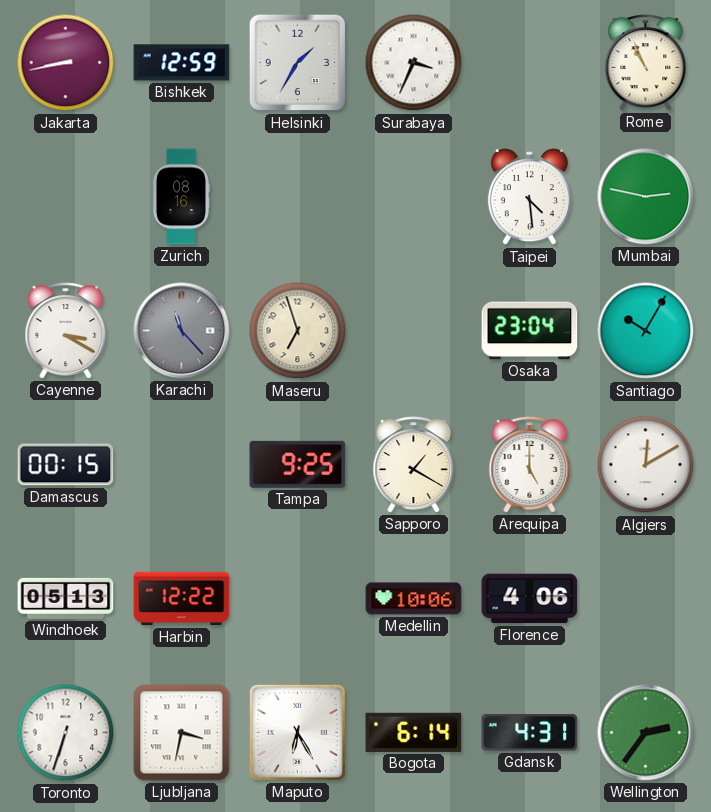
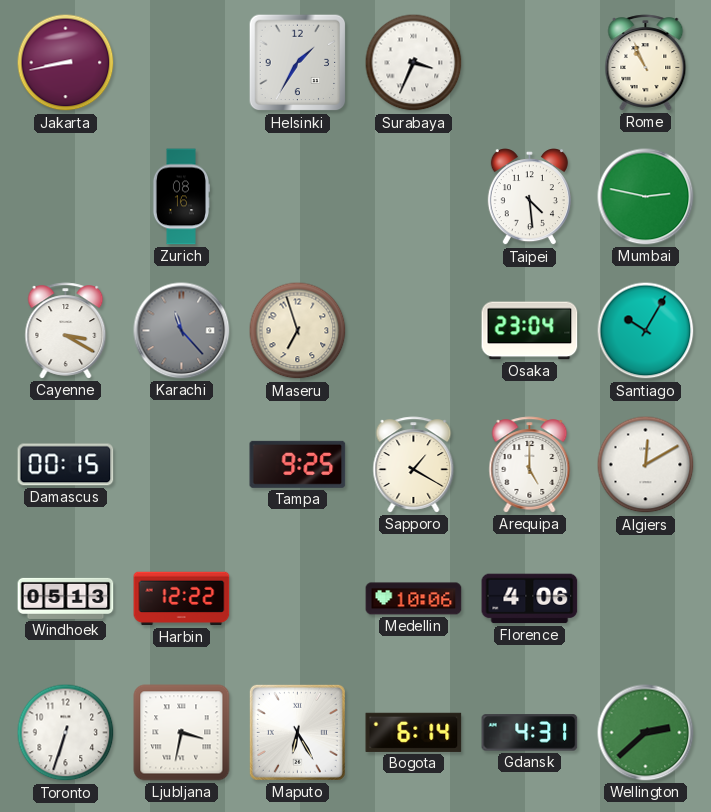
Bishkek: 12:59 -> none
Wellington: 2:36 -> 2:38
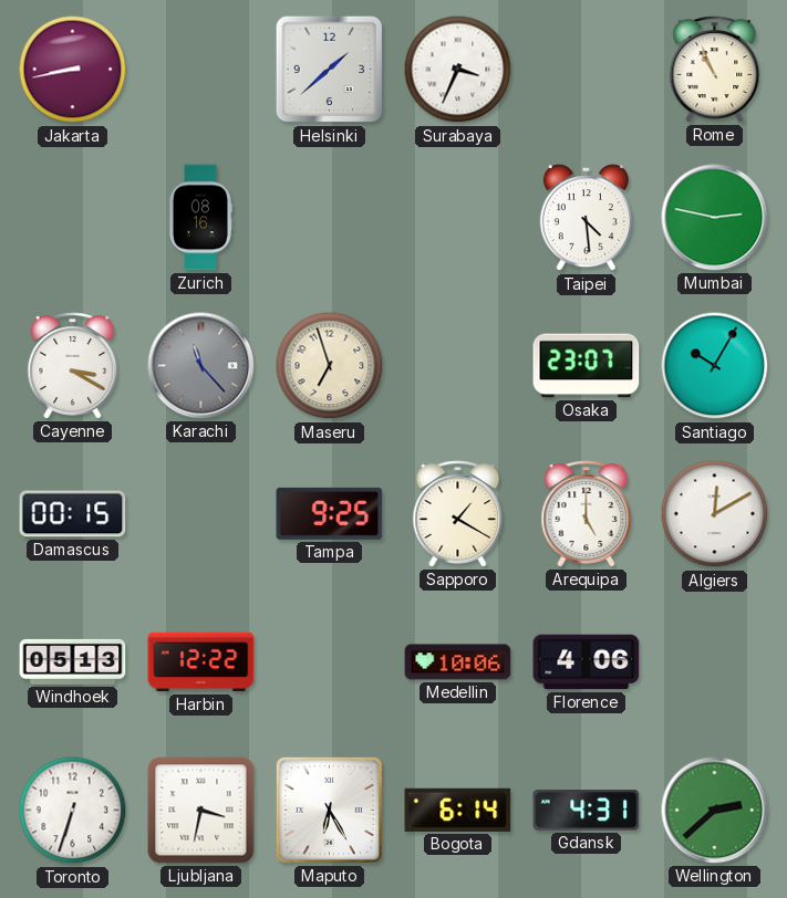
Helsinki: 1:35 -> 1:38
Osaka: 23:04 -> 23:07
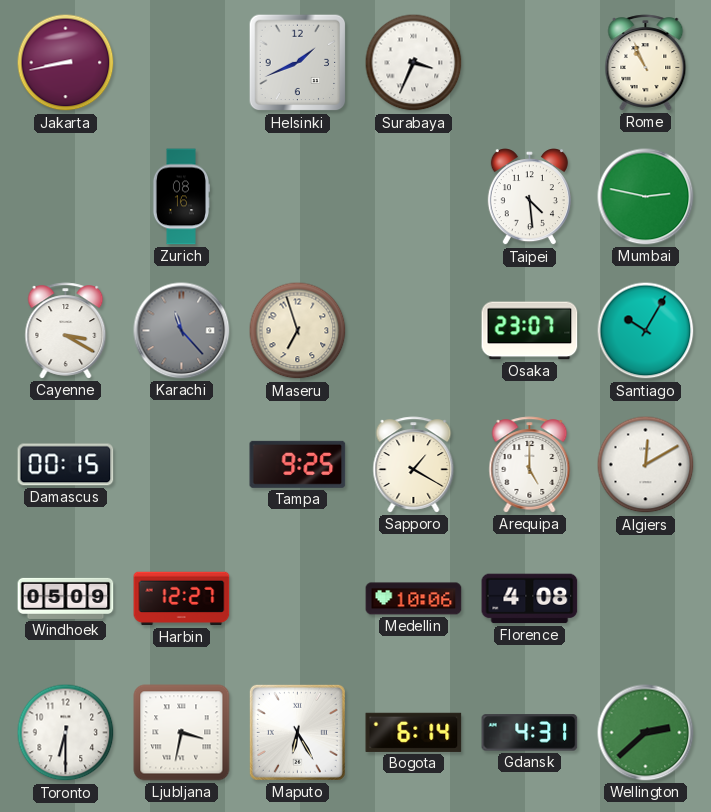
Helsinki: 1:38 -> 1:41
Windhoek: 05:13 -> 05:09
Harbin: 12:22 -> 12:27
Florence: 4:06 -> 4:08
Toronto: 6:33 -> 6:30
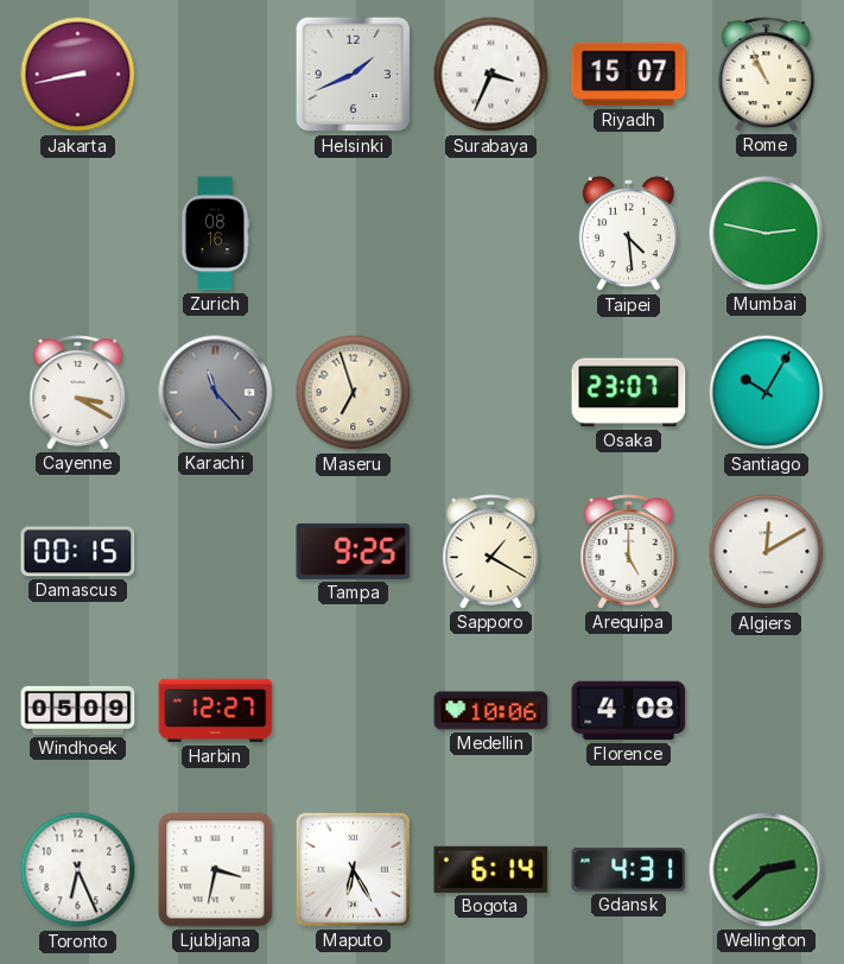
Riyadh: none -> 15:07
Toronto: 6:30 -> 6:26
